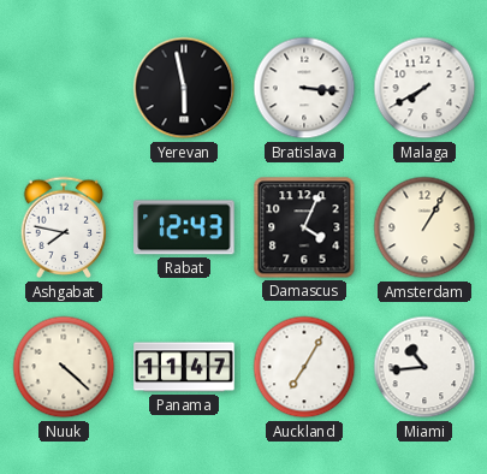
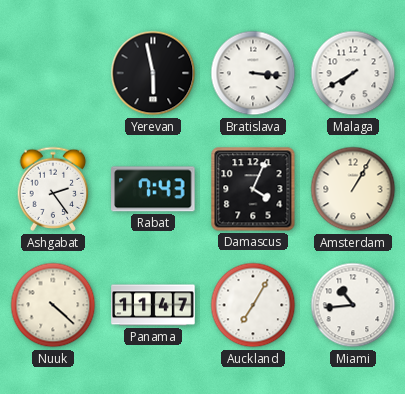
Ashgabat: 7:47 -> 2:24
Rabat: 12:43 -> 7:43
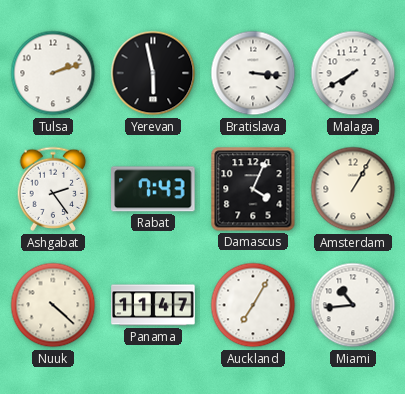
Tulsa: none -> 2:12
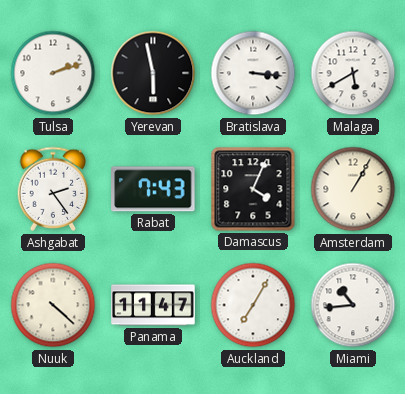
Malaga: 7:40 -> 5:40
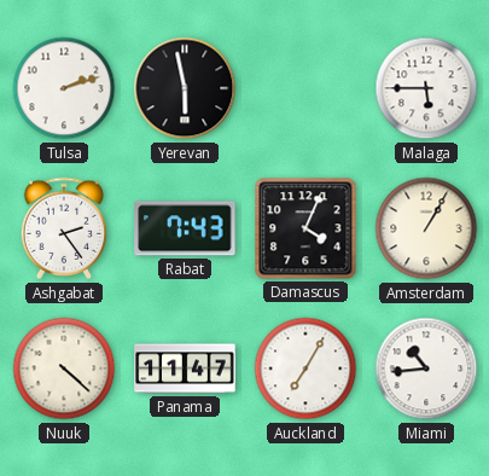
Bratislava: 3:16 -> none
Malaga: 5:40 -> 5:45
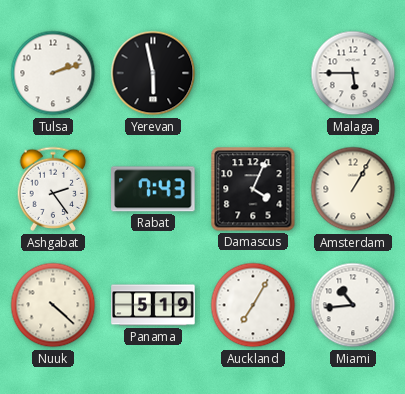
Panama: 11:47 -> 5:19
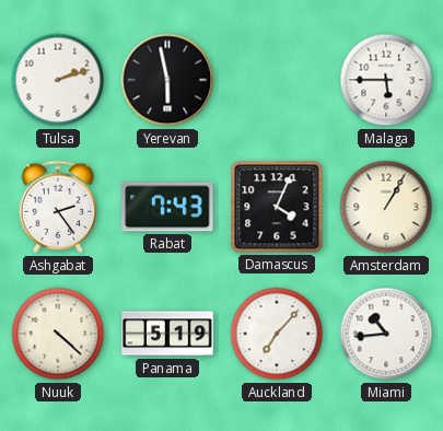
Auckland: 7:05 -> 7:07
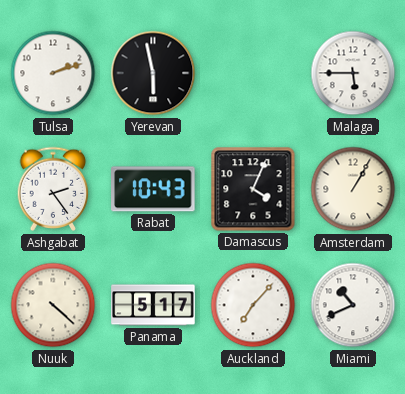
Rabat: 7:43 -> 10:43
Panama: 5:19 -> 5:17
Miami: 10:44 -> 10:41
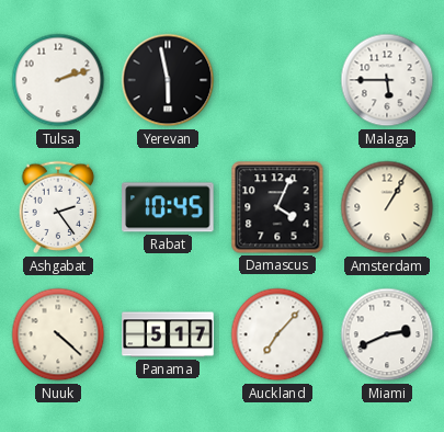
Rabat: 10:43 -> 10:45
Miami: 10:41 -> 2:41
